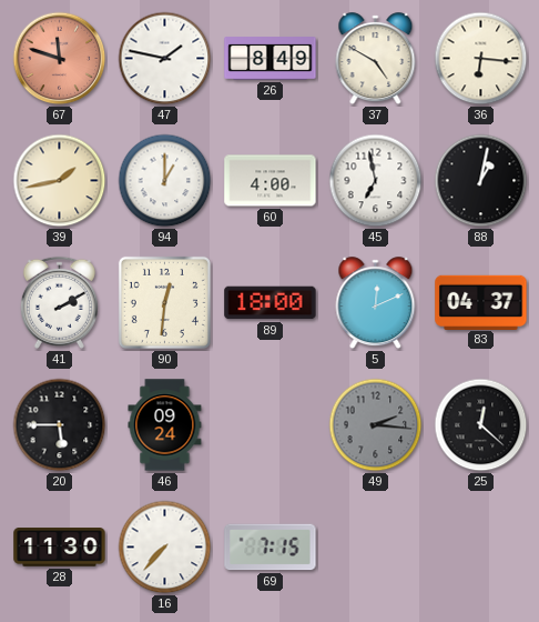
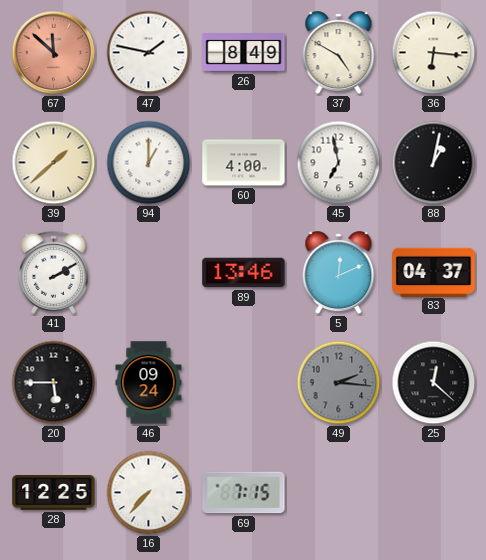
67: 11:48 -> 11:52
39: 1:43 -> 1:38
90: 12:31 -> none
89: 18:00 -> 13:46
28: 11:30 -> 12:25
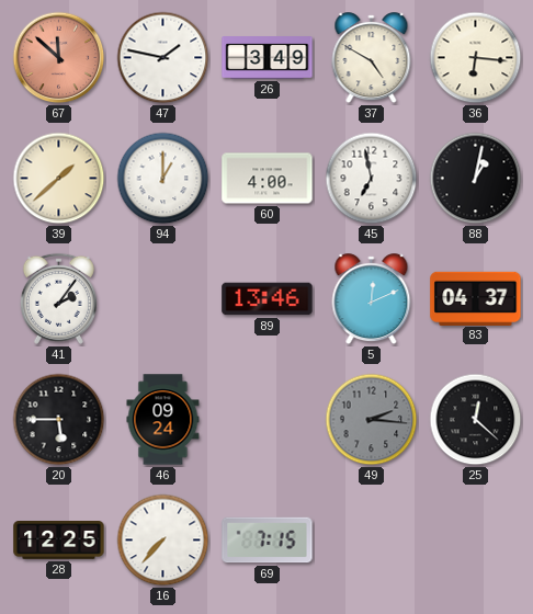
26: 8:49 -> 3:49
41: 2:10 -> 2:06
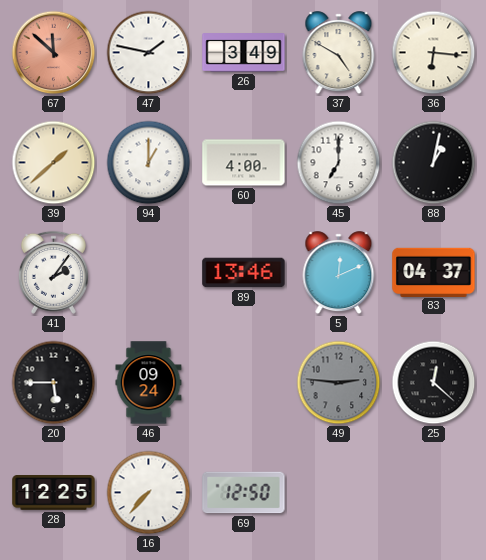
45: 6:58 -> 7:00
49: 2:16 -> 2:46
69: 7:15 -> 12:50
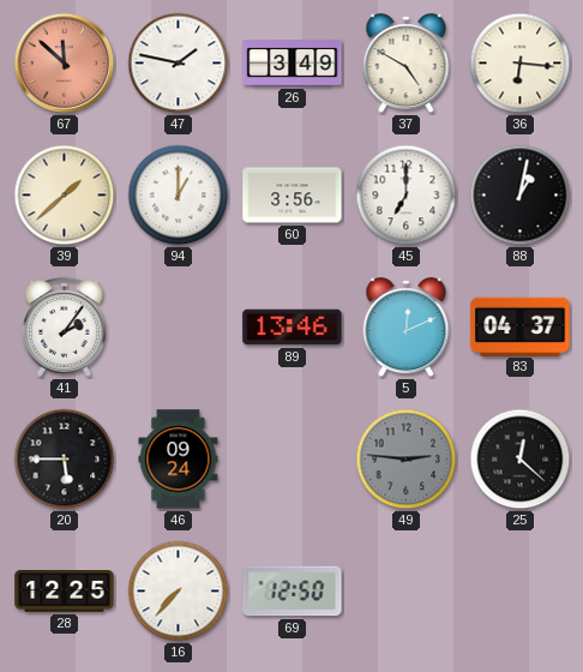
60: 4:00 -> 3:56
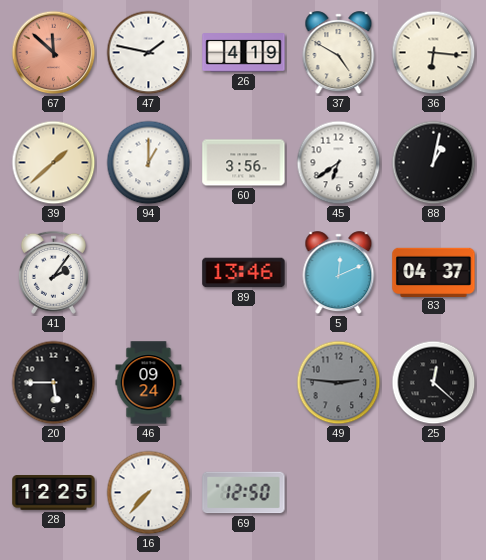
26: 3:49 -> 4:19
45: 7:00 -> 6:39
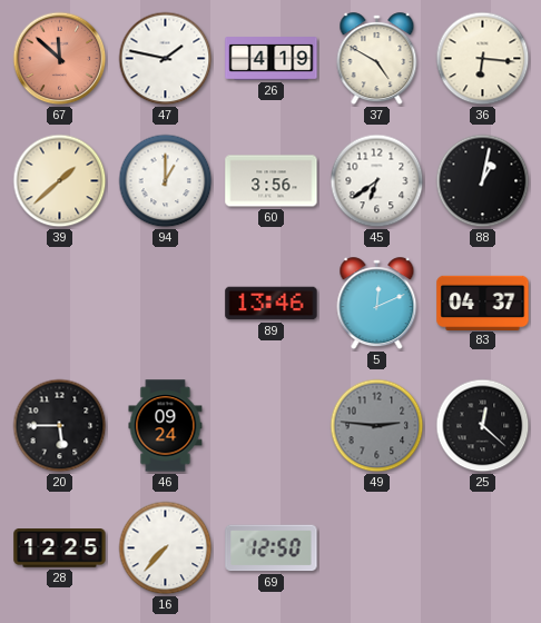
41: 2:06 -> none
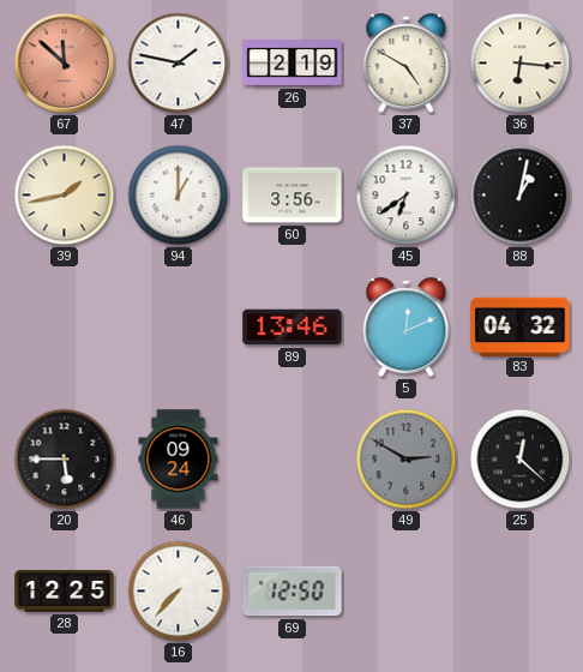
26: 4:19 -> 2:19
39: 1:38 -> 1:43
83: 04:37 -> 04:32
49: 2:46 -> 2:50
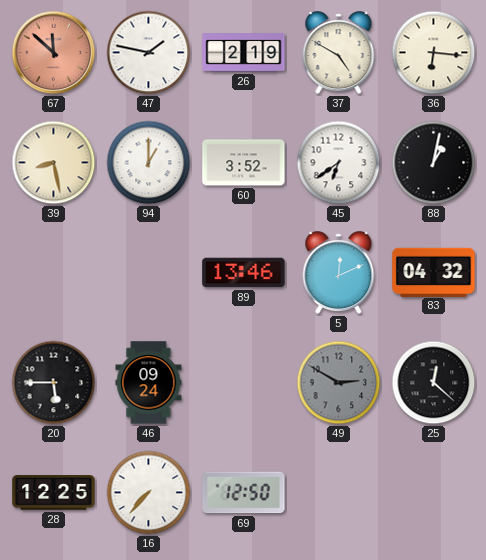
39: 1:43 -> 8:28
60: 3:56 -> 3:52
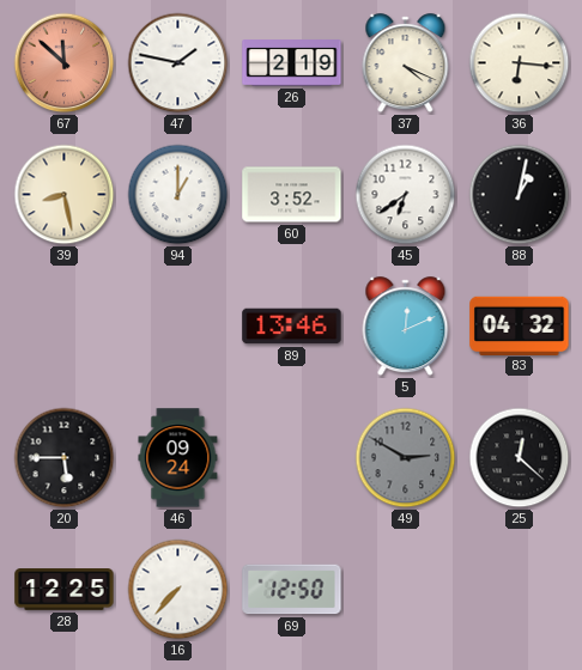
37: 4:50 -> 4:19
